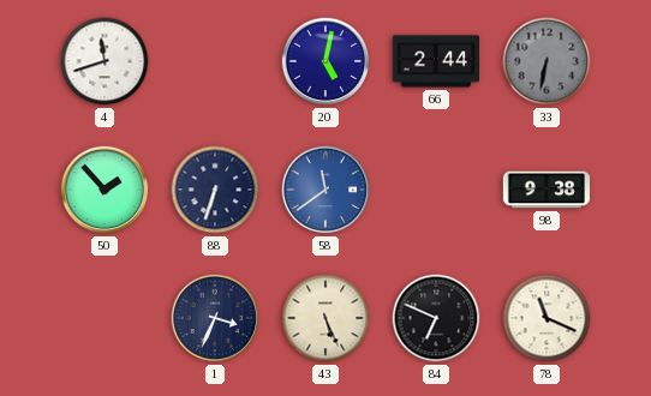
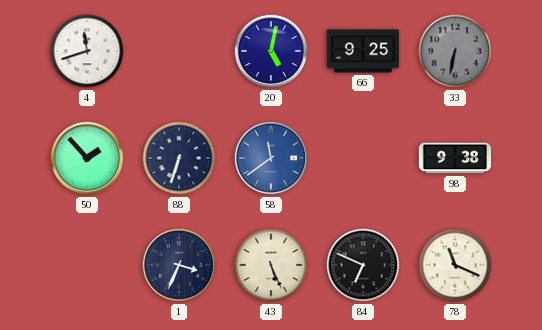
66: 2:44 -> 9:25
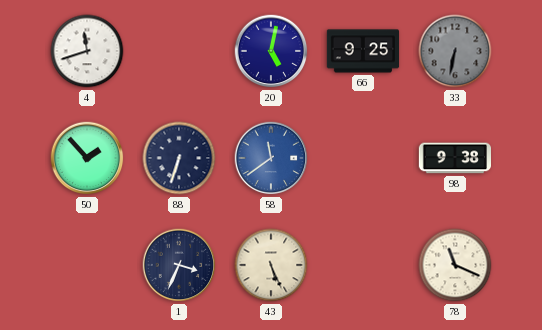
84: 6:49 -> none
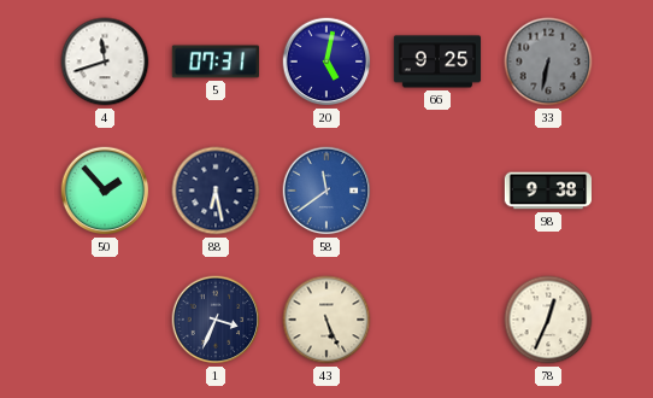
5: none -> 07:31
88: 6:33 -> 6:28
78: 11:19 -> 12:34
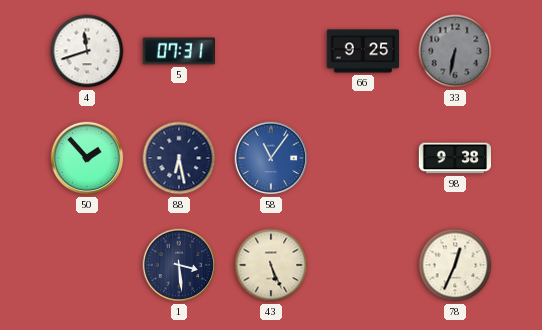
20: 5:02 -> none
58: 11:39 -> 11:06
1: 3:34 -> 3:29
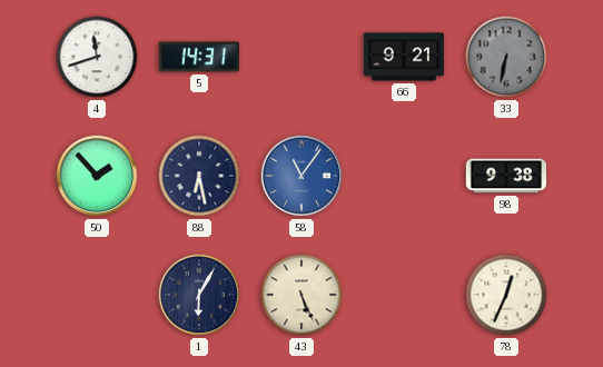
5: 07:31 -> 14:31
66: 9:25 -> 9:21
1: 3:29 -> 6:05
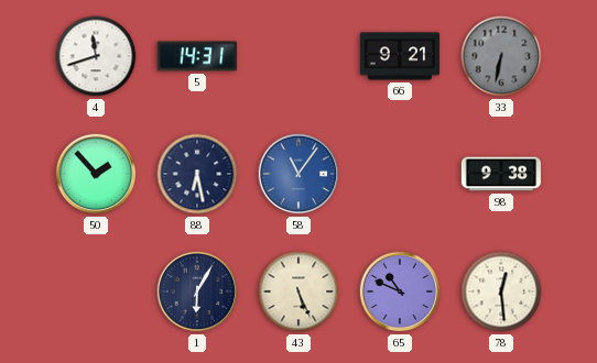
65: none -> 10:49
78: 12:34 -> 12:29
